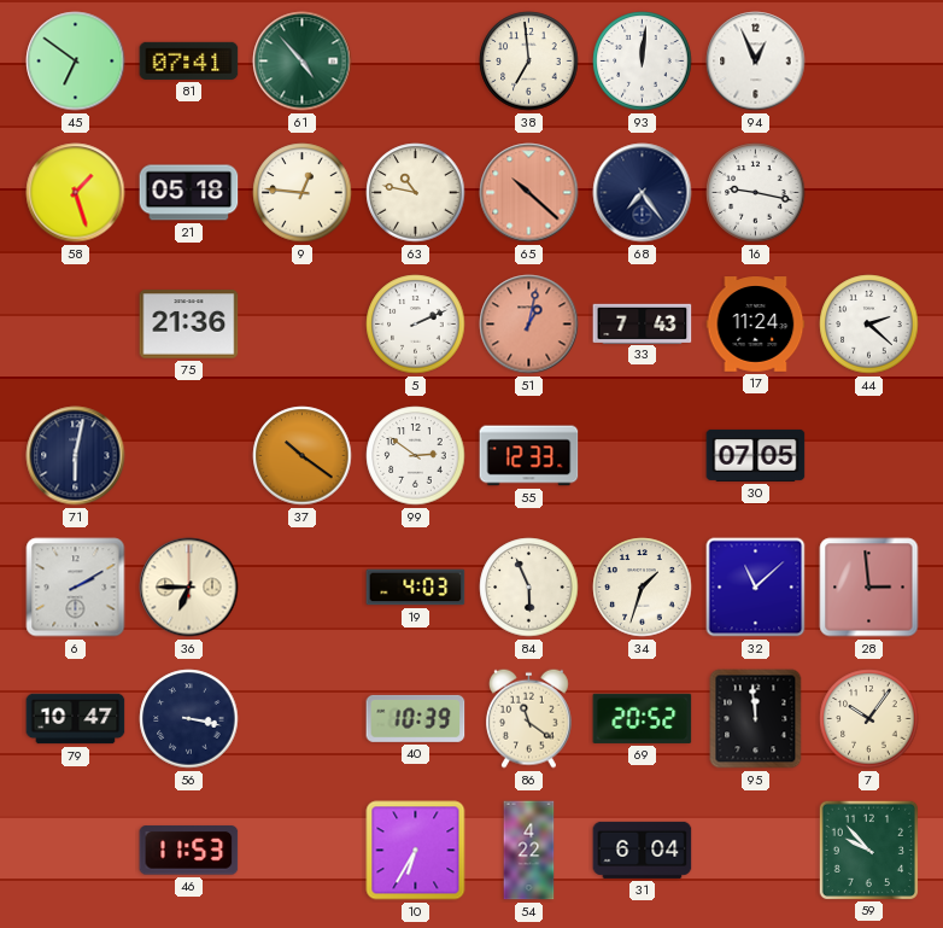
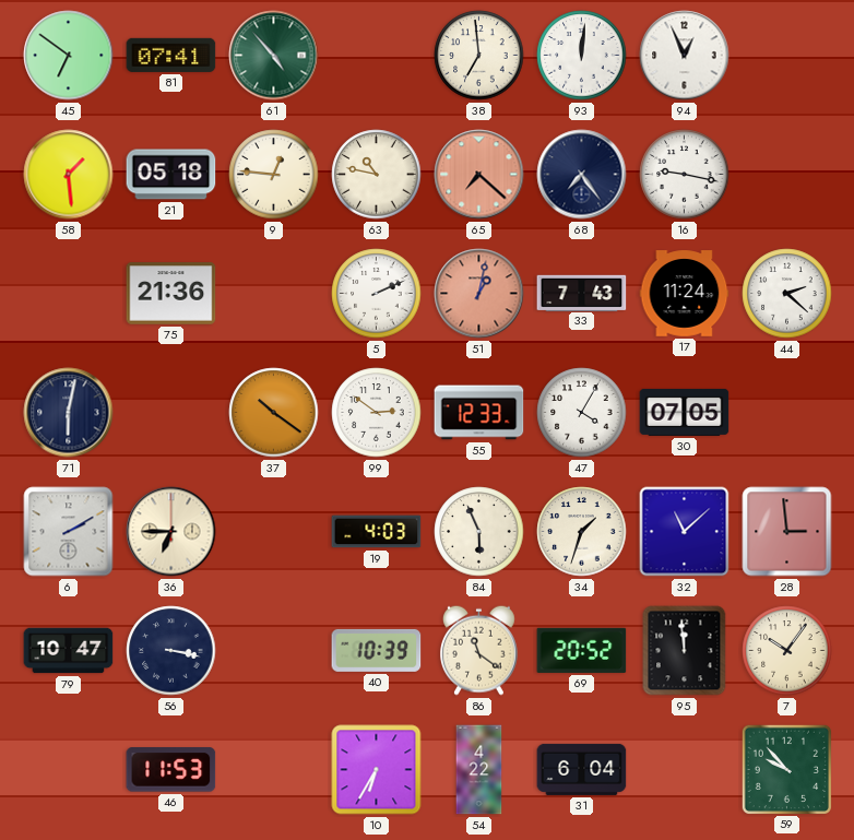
58: 1:27 -> 1:29
65: 10:22 -> 7:22
47: none -> 4:05
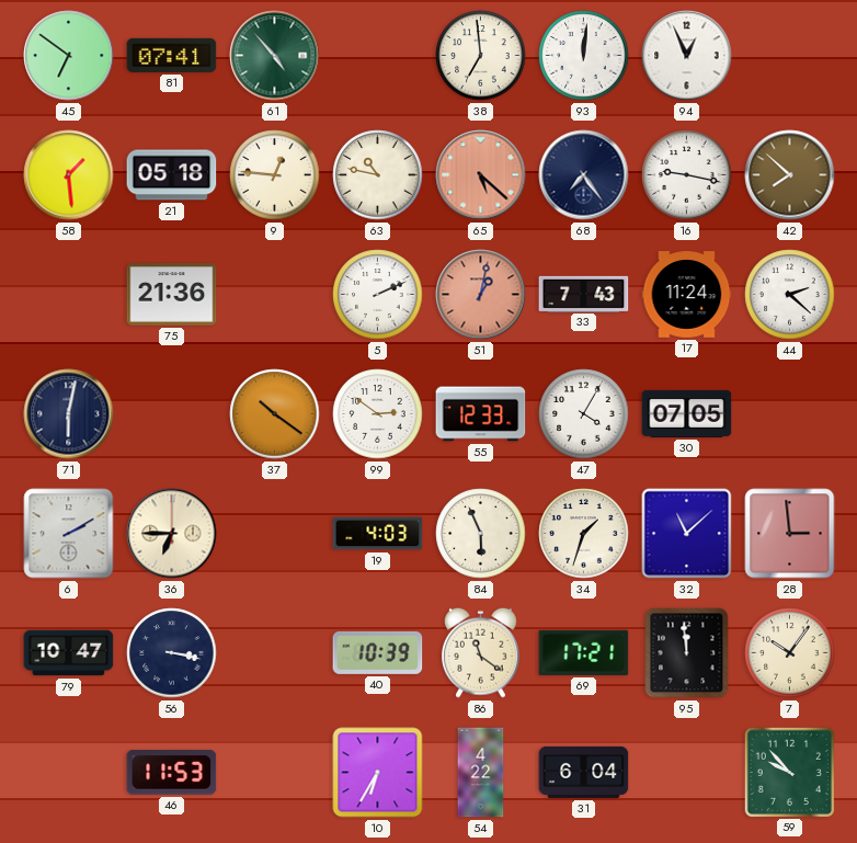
65: 7:22 -> 5:22
42: none -> 7:52
69: 20:52 -> 17:21
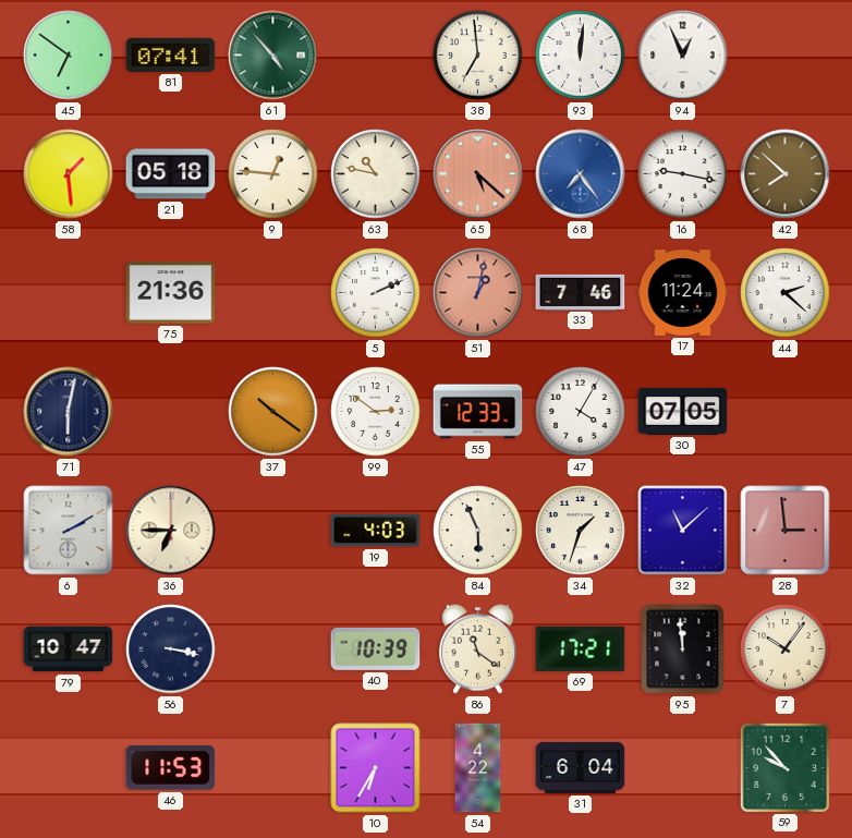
68 dial: navy -> blue
33: 7:43 -> 7:46
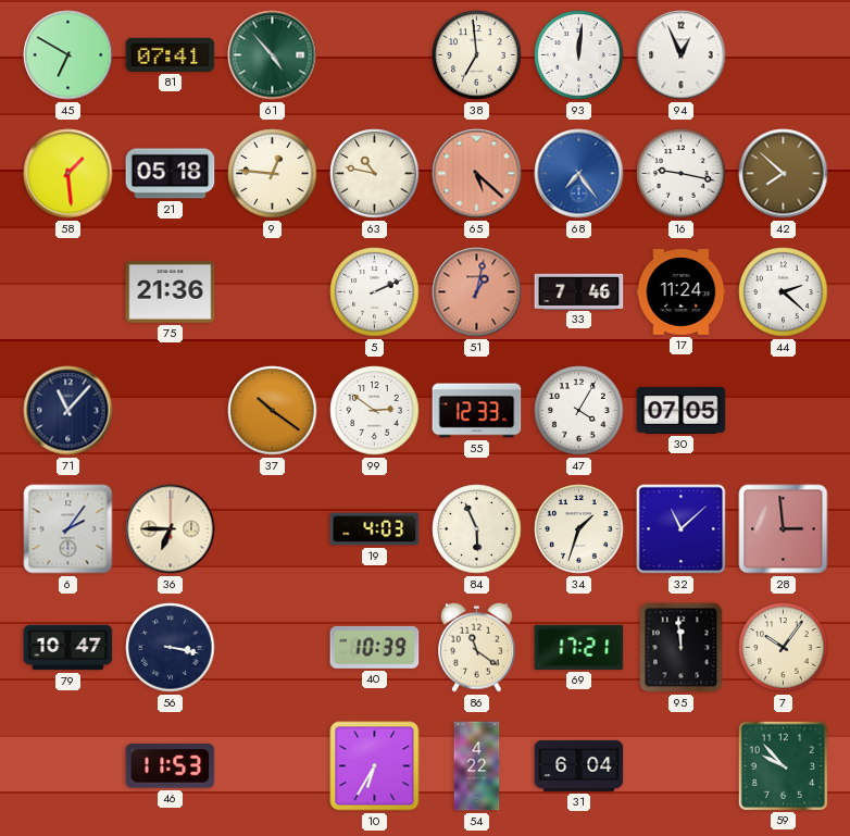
45: 6:51 -> 6:50
71: 6:02 -> 11:07
6: 2:10 -> 2:06
